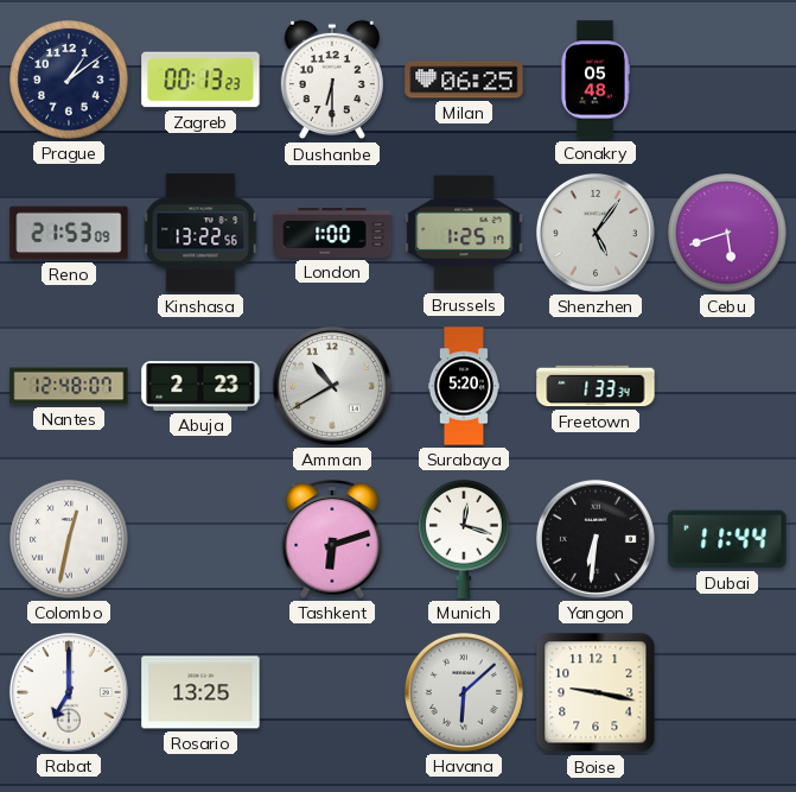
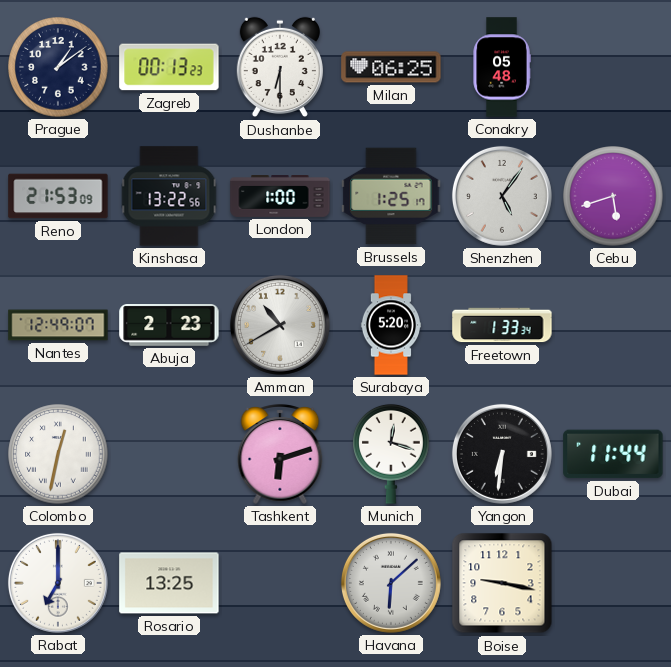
Nantes: 12:48 -> 12:49
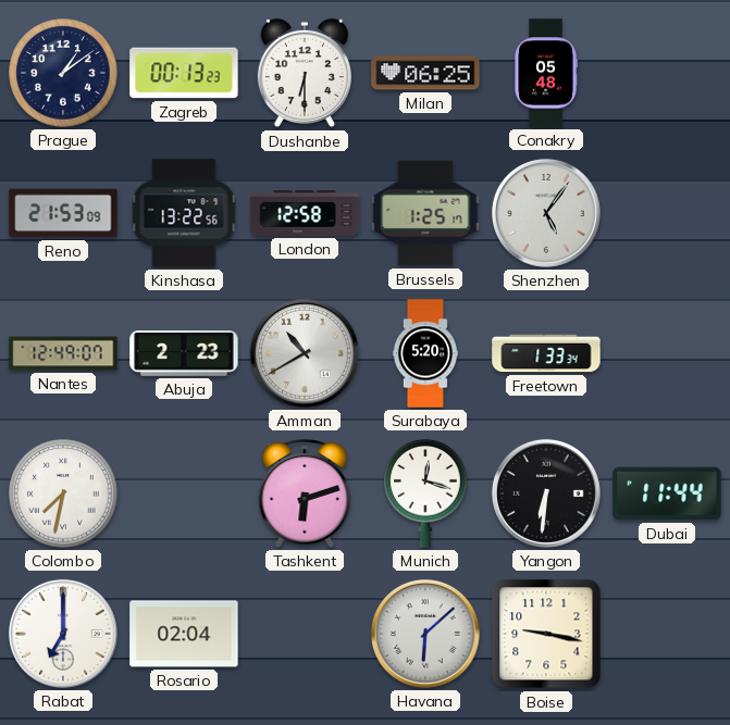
London: 1:00 -> 12:58
Cebu: 5:42 -> none
Colombo: 12:32 -> 7:32
Rosario: 13:25 -> 02:04
